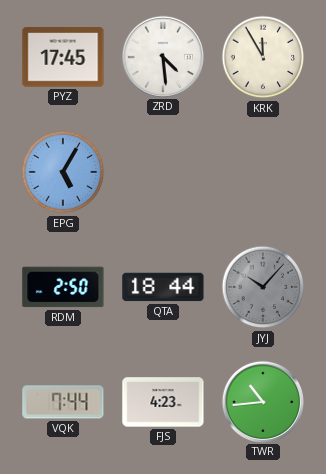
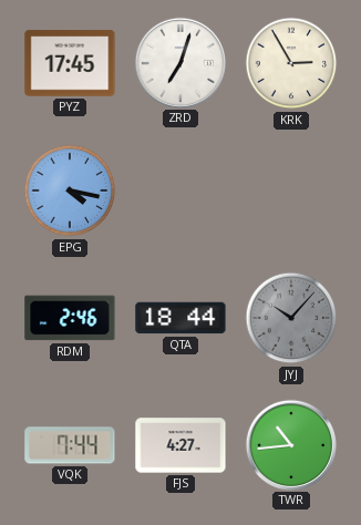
ZRD: 4:29 -> 7:03
KRK: 11:55 -> 2:55
EPG: 5:05 -> 4:17
RDM: 2:50 -> 2:46
FJS: 4:23 -> 4:27
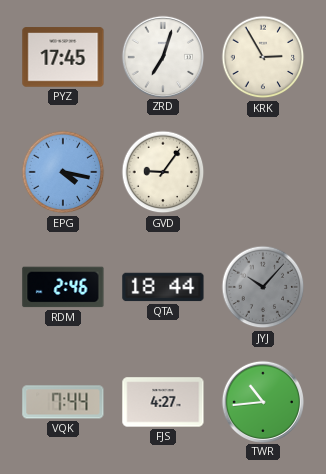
GVD: none -> 9:06
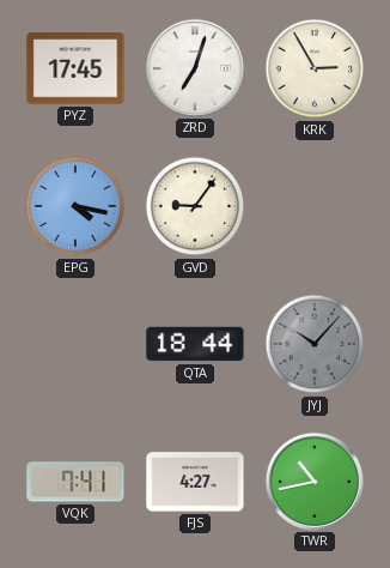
RDM: 2:46 -> none
VQK: 7:44 -> 7:41
TWR: 10:44 -> 10:43
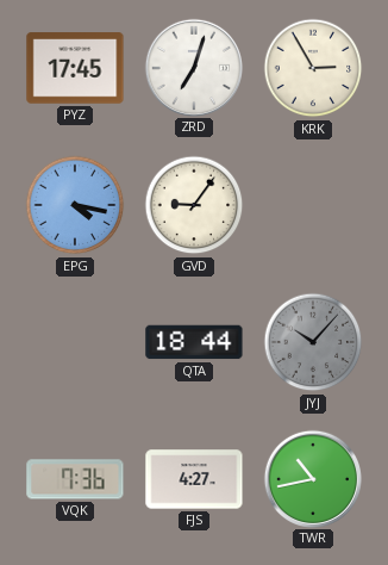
VQK: 7:41 -> 7:36
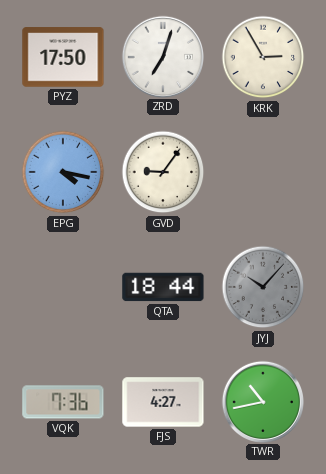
PYZ: 17:45 -> 17:50
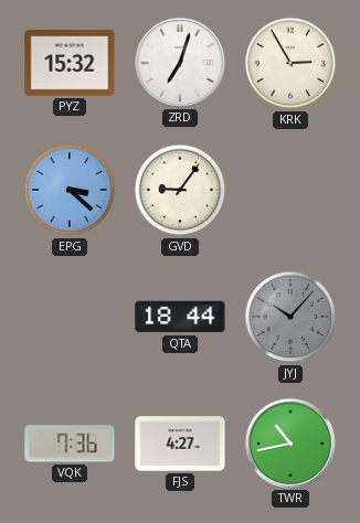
PYZ: 17:50 -> 15:32
EPG: 4:17 -> 3:22
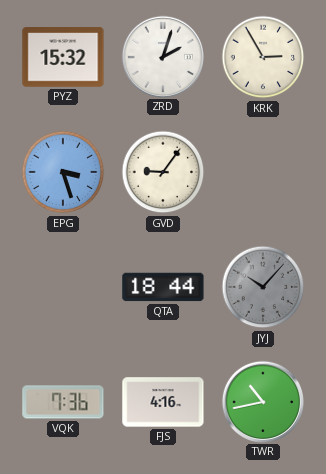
ZRD: 7:03 -> 2:03
EPG: 3:22 -> 3:27
FJS: 4:27 -> 4:16
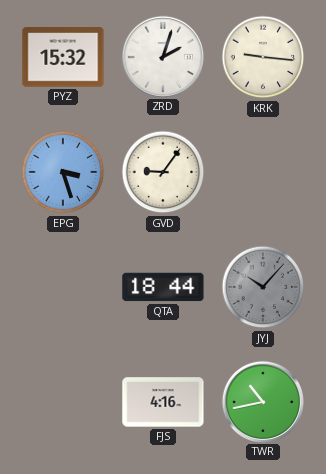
KRK: 2:55 -> 9:16
VQK: 7:36 -> none
